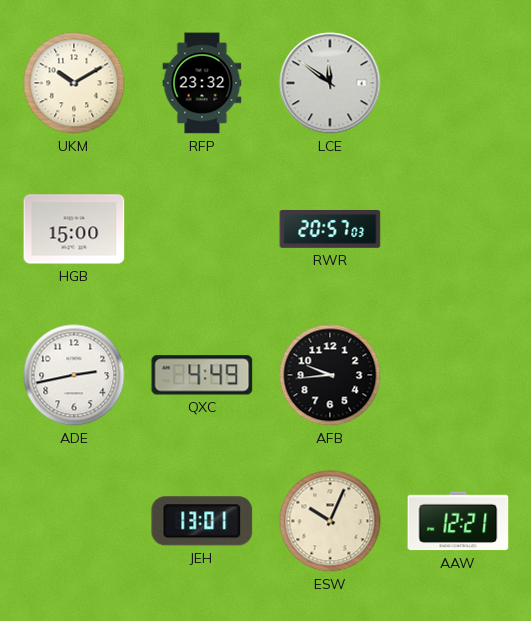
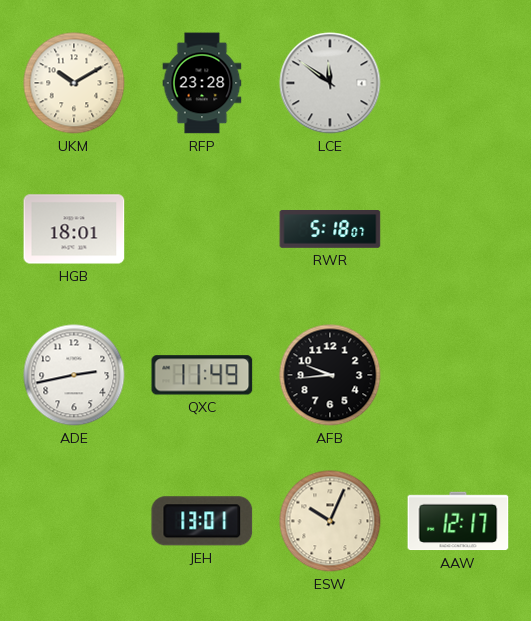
RFP: 23:32 -> 23:28
HGB: 15:00 -> 18:01
RWR: 20:57 -> 5:18
QXC: 4:49 -> 11:49
AAW: 12:21 -> 12:17
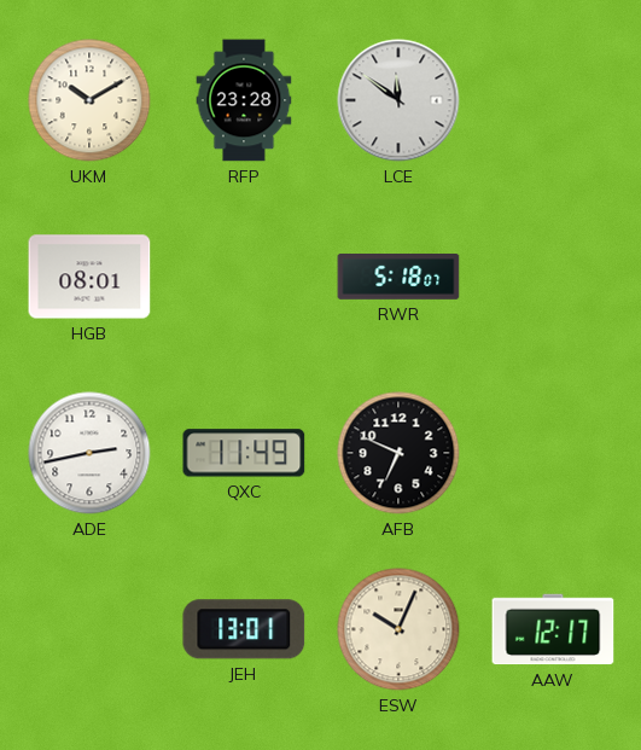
HGB: 18:01 -> 08:01
AFB: 9:44 -> 6:49
